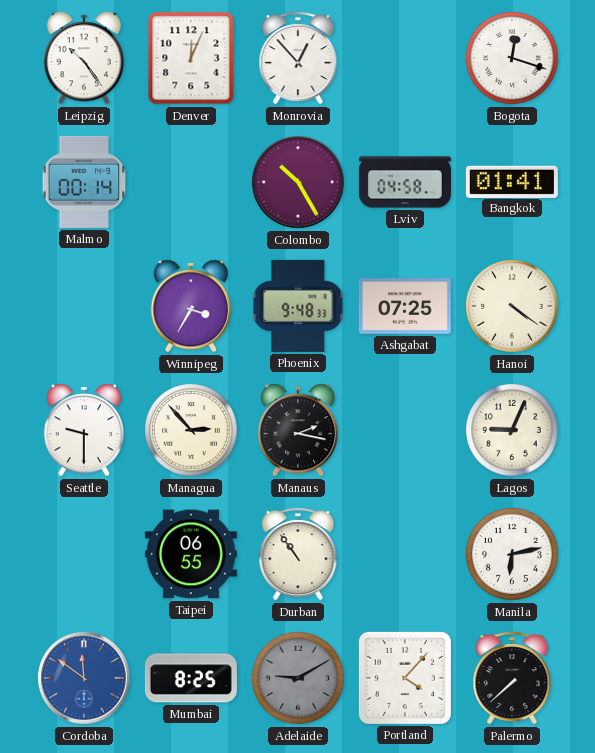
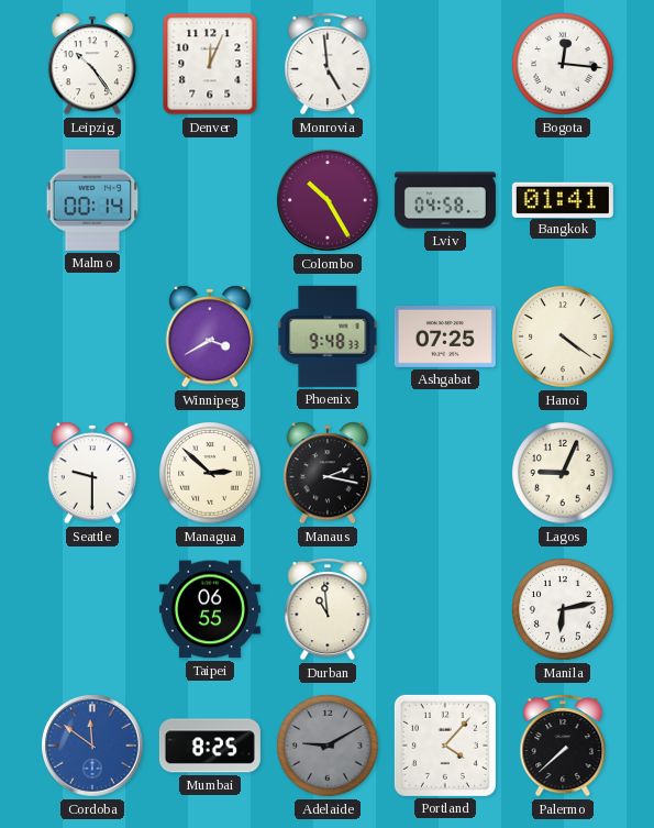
Monrovia: 12:53 -> 4:59
Bogota: 12:18 -> 12:16
Winnipeg: 3:35 -> 3:40
Managua: 2:53 -> 2:52
Durban: 10:54 -> 10:59
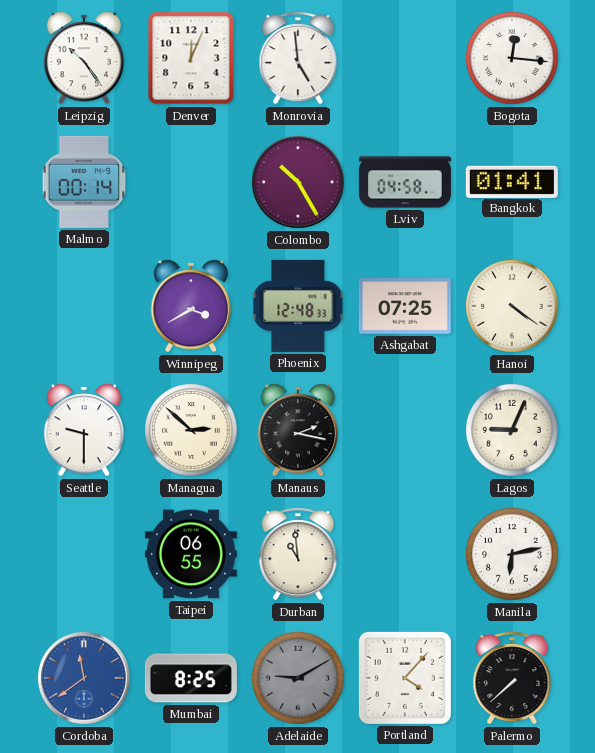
Phoenix: 9:48 -> 12:48
Cordoba: 11:51 -> 11:39
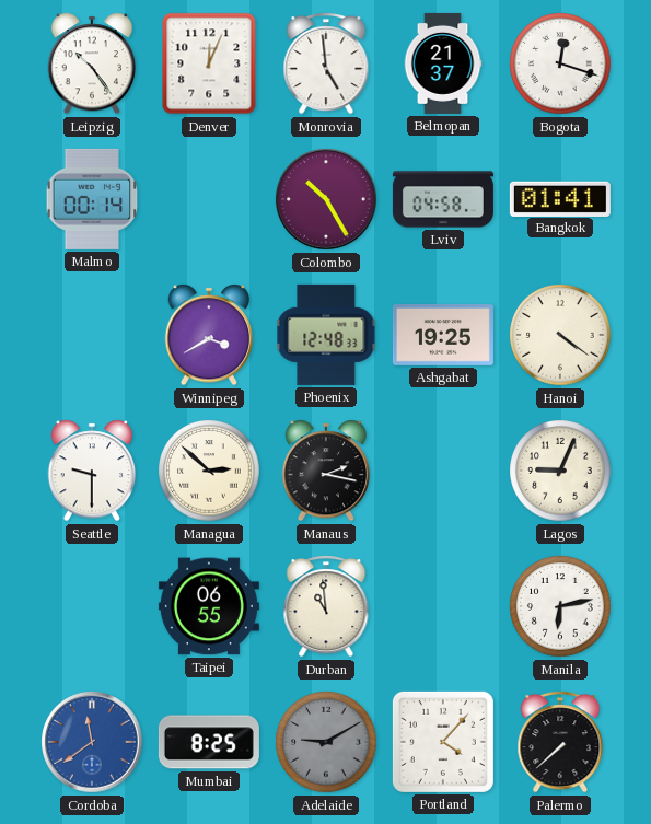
Belmopan: none -> 21:37
Bogota: 12:16 -> 12:18
Ashgabat: 07:25 -> 19:25
